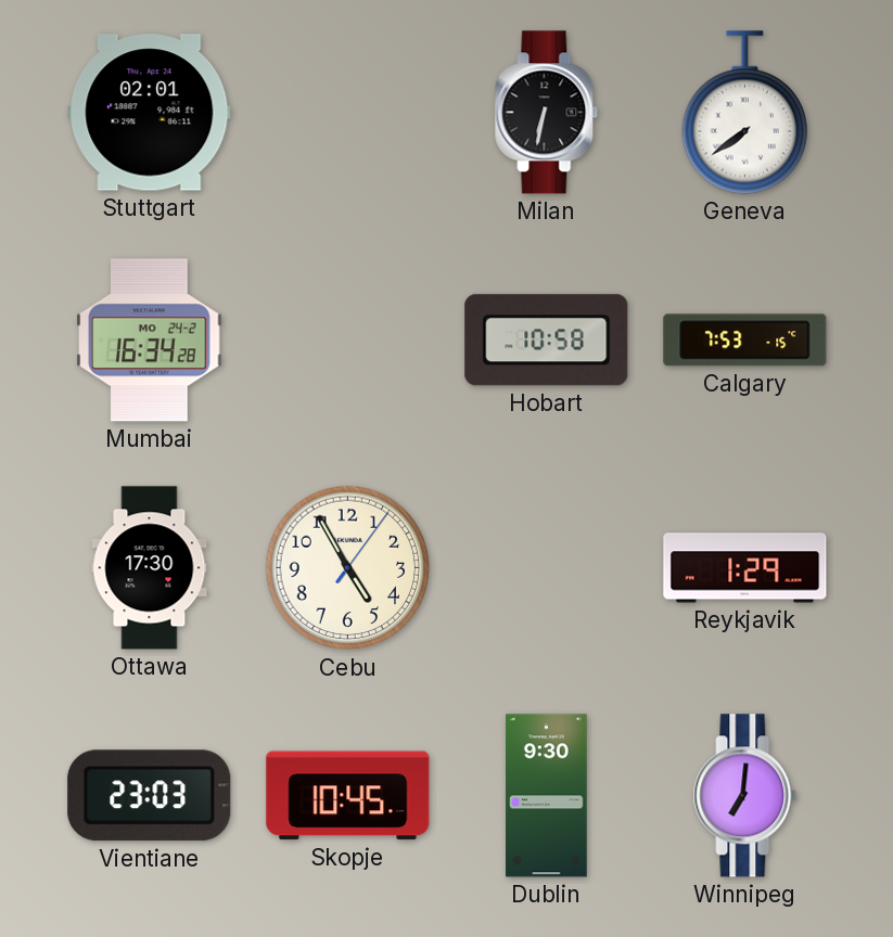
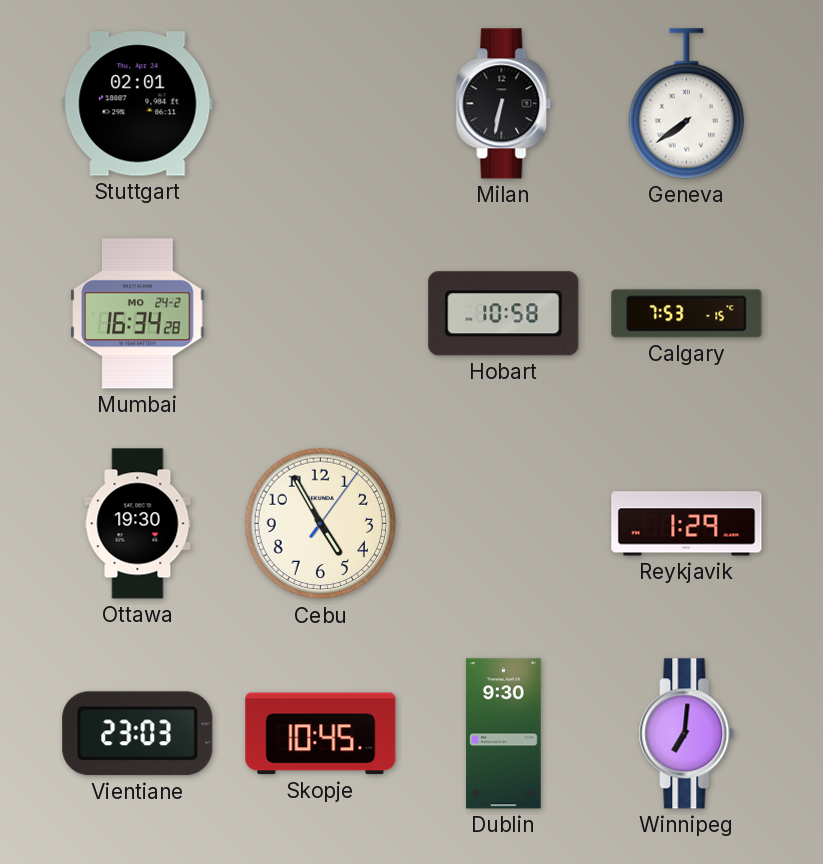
Ottawa: 17:30 -> 19:30
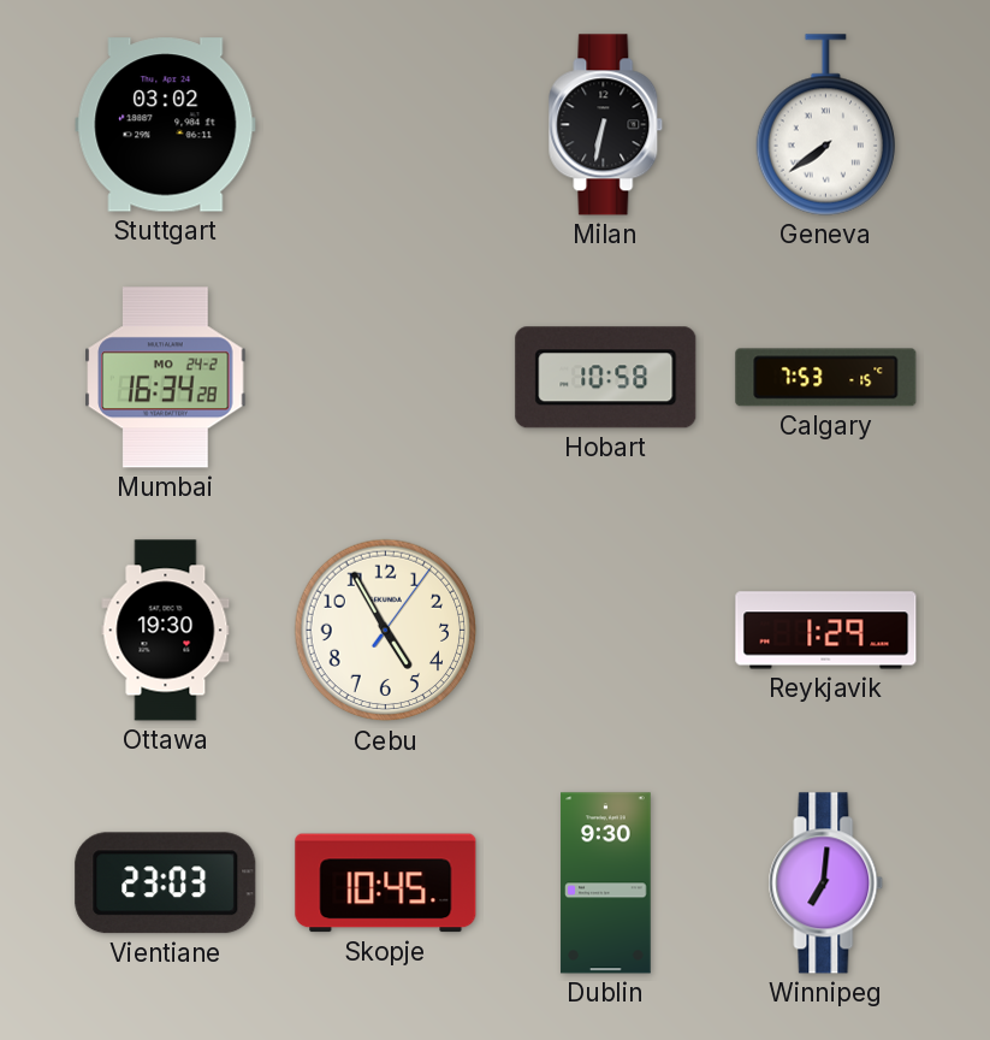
Stuttgart: 02:01 -> 03:02
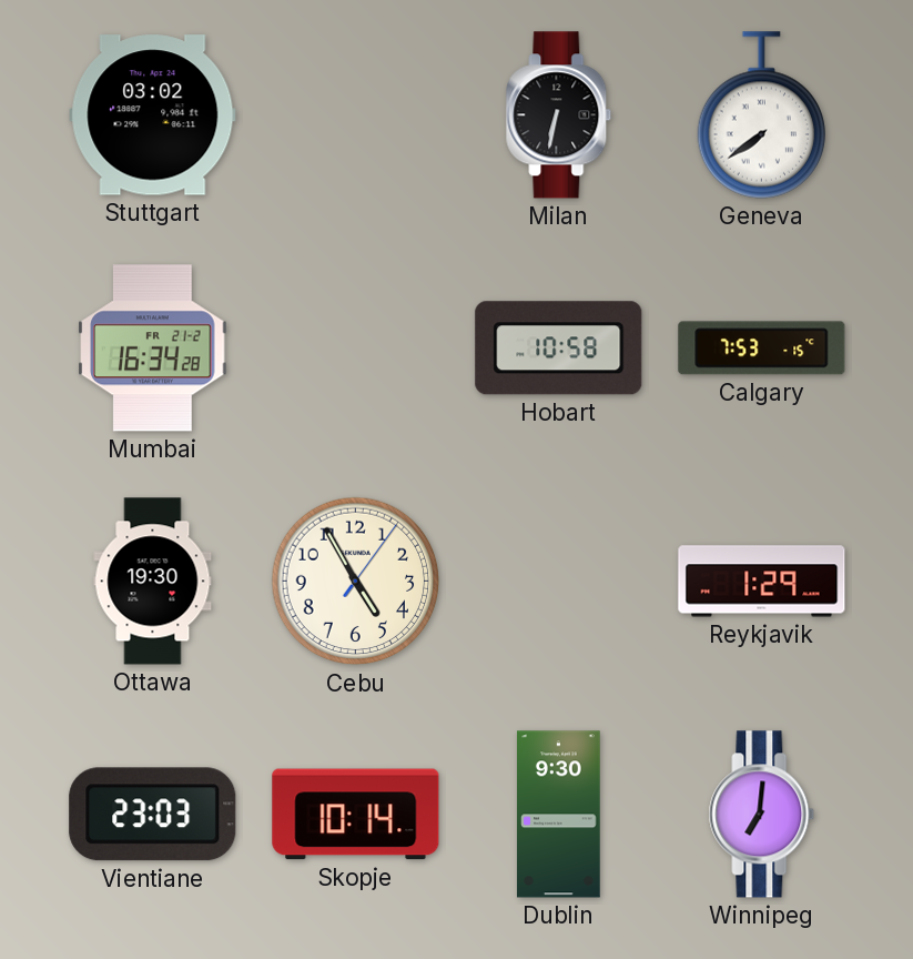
Mumbai date: MO 24-2 -> FR 21-2
Skopje: 10:45 -> 10:14
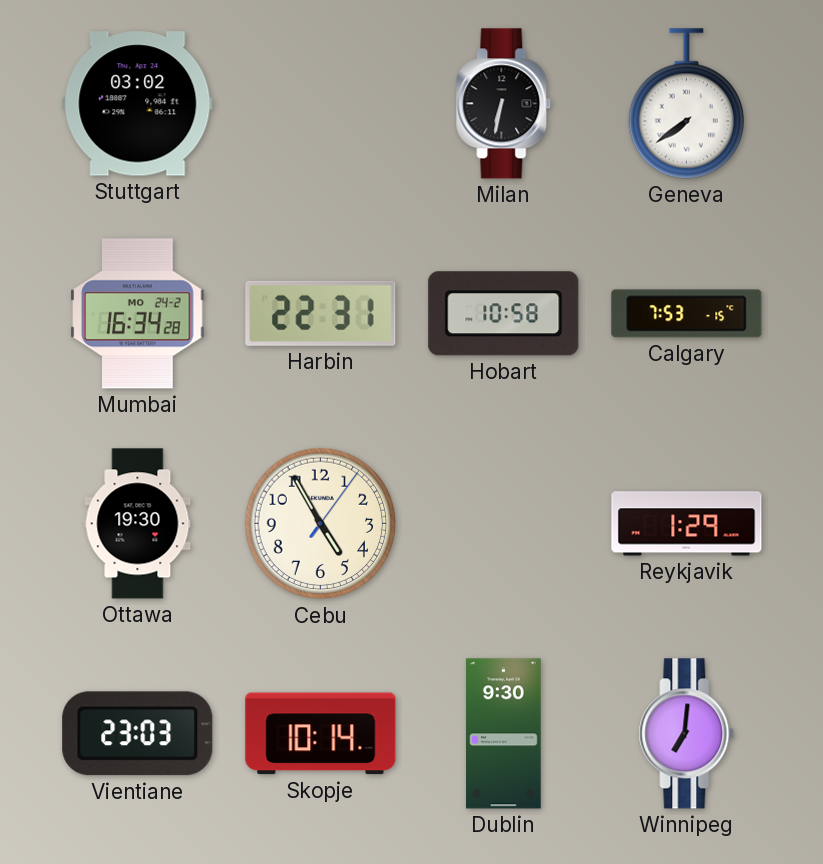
Mumbai date: FR 21-2 -> MO 24-2
Harbin: none -> 22:31
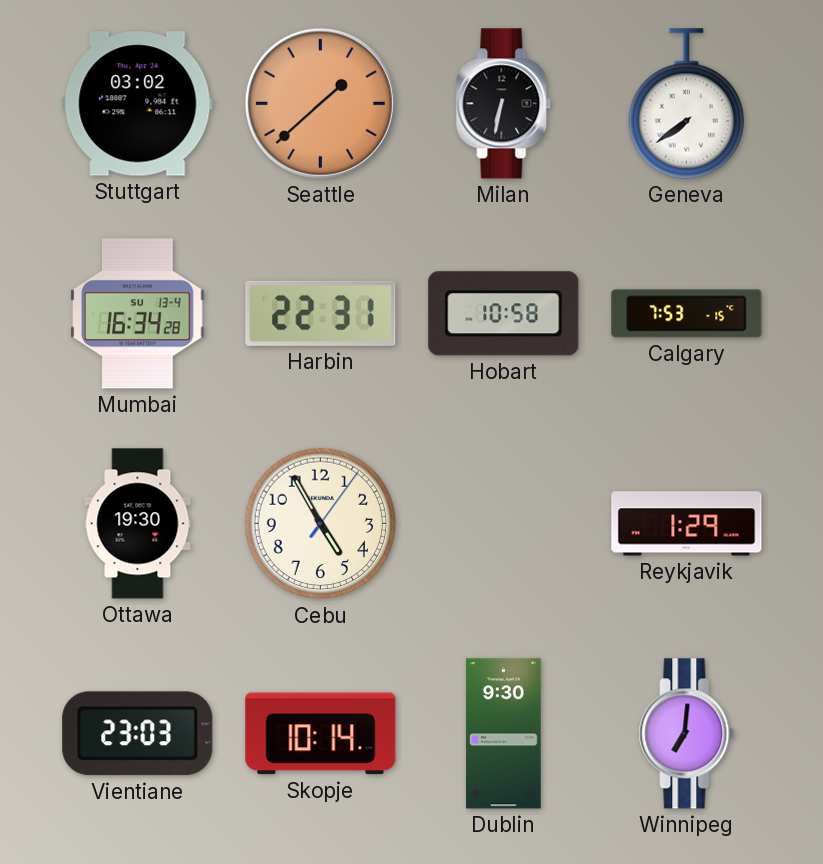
Seattle: none -> 1:38
Mumbai date: MO 24-2 -> SU 13-4
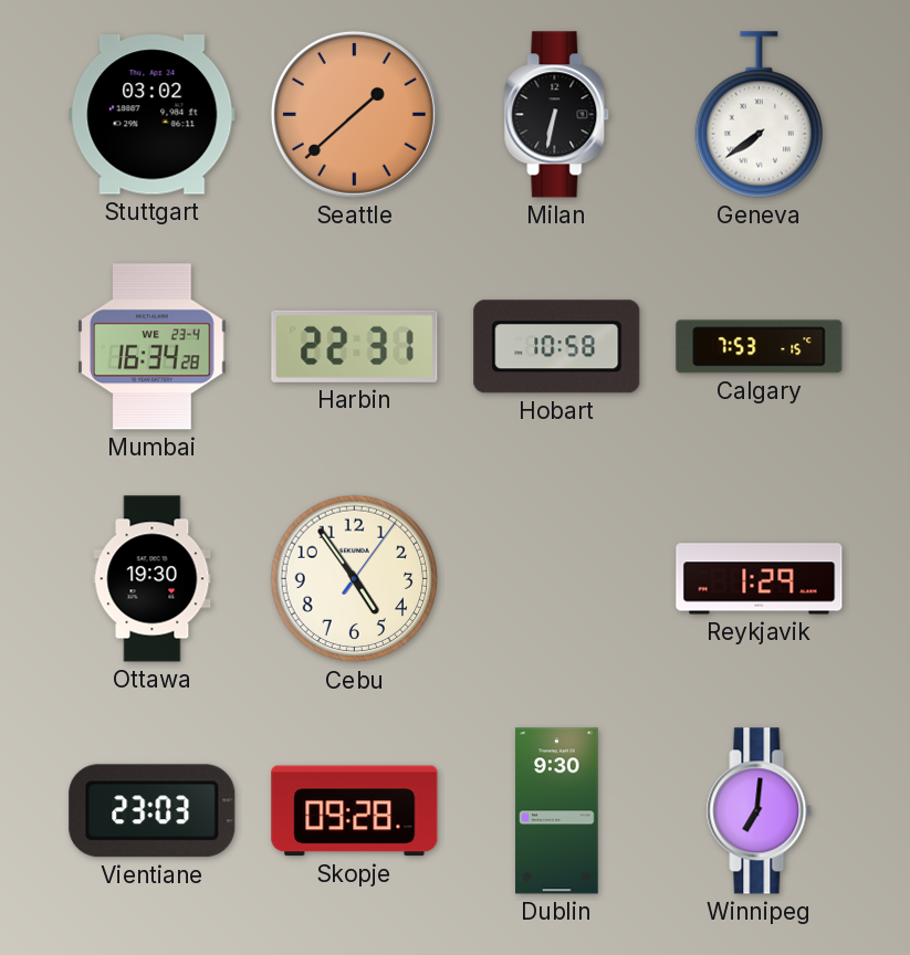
Mumbai date: SU 13-4 -> WE 23-4
Cebu: 4:55 -> 4:54
Skopje: 10:14 -> 09:28
